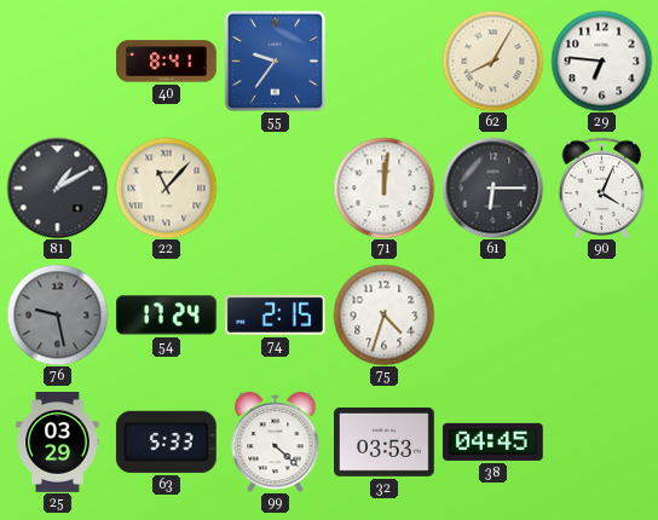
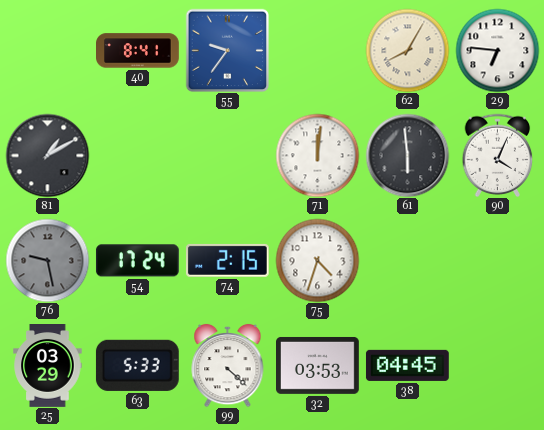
22: 11:07 -> none
61: 6:15 -> 5:59
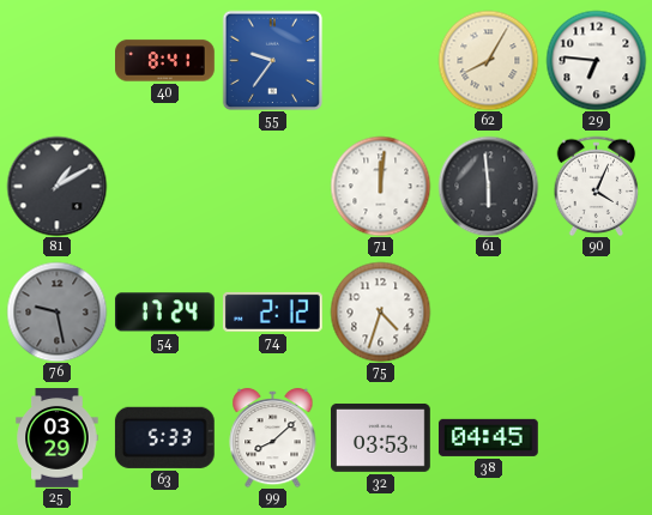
74: 2:15 -> 2:12
99: 4:22 -> 8:08
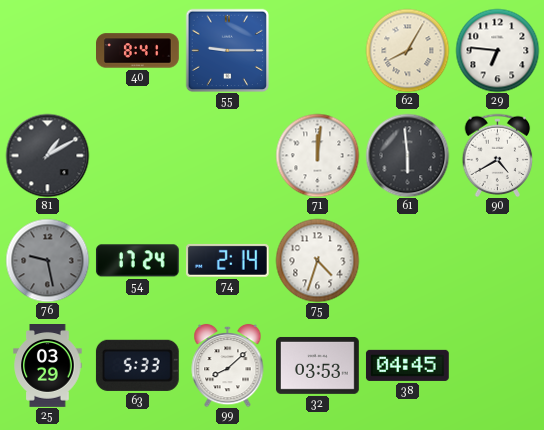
55: 9:36 -> 9:15
90: 4:04 -> 4:40
74: 2:12 -> 2:14
